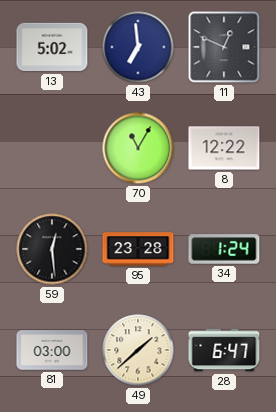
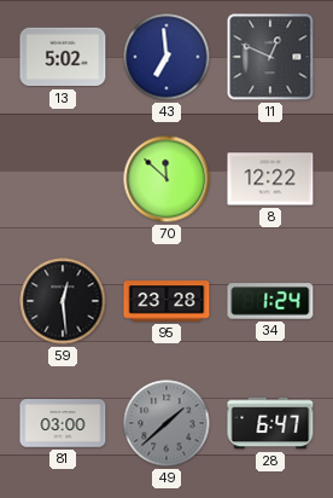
70: 11:05 -> 11:52
49 dial: cream -> grey
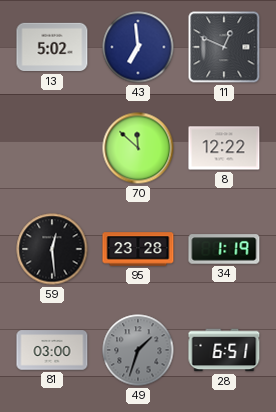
34: 1:24 -> 1:19
49: 1:38 -> 1:33
28: 6:47 -> 6:51
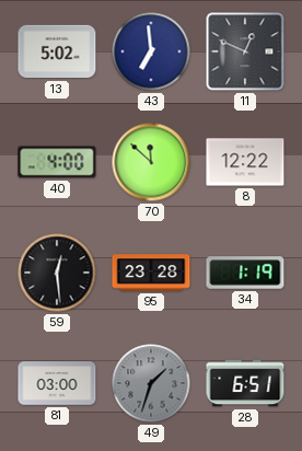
40: none -> 4:00
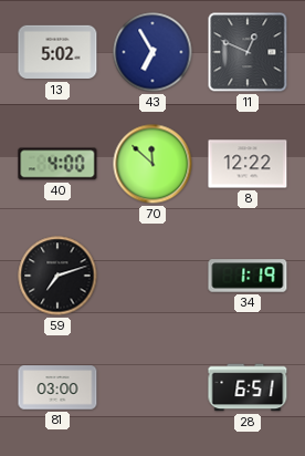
43: 6:59 -> 6:55
59: 12:29 -> 7:12
95: 23:28 -> none
49: 1:33 -> none
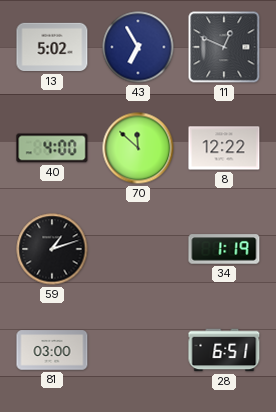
59: 7:12 -> 1:12
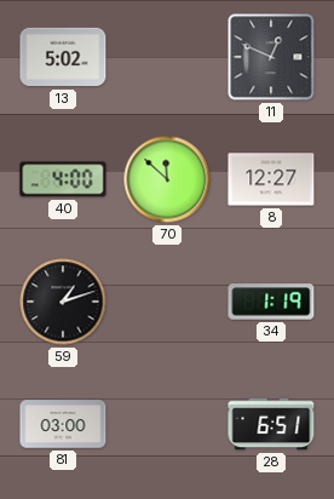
43: 6:55 -> none
8: 12:22 -> 12:27
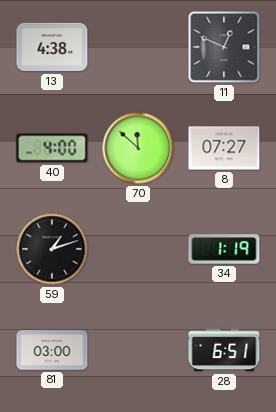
13: 5:02 -> 4:38
8: 12:27 -> 07:27
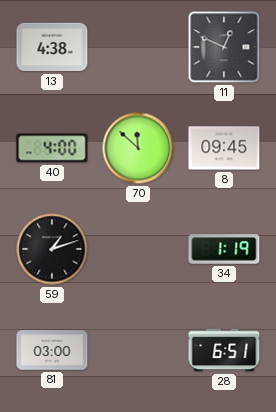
8: 07:27 -> 09:45
